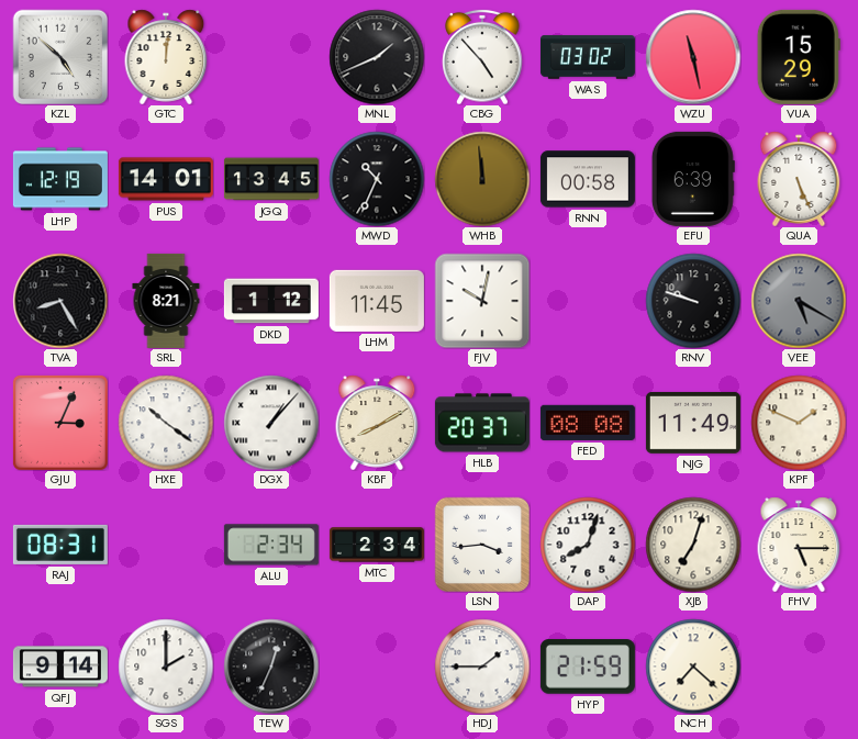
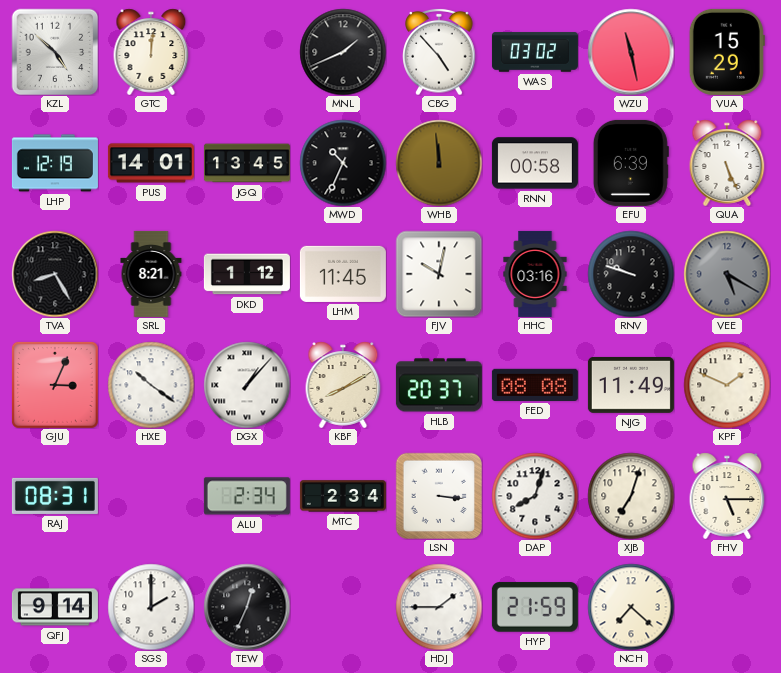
HHC: none -> 03:16
LSN: 3:44 -> 3:16
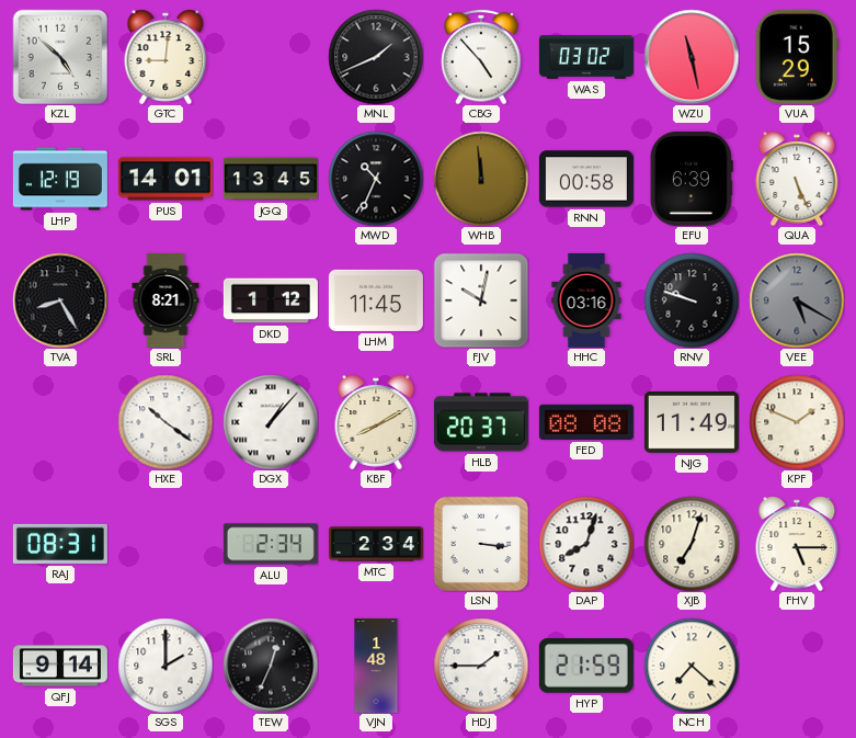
GTC: 12:01 -> 9:01
GJU: 3:04 -> none
VJN: none -> 1:48
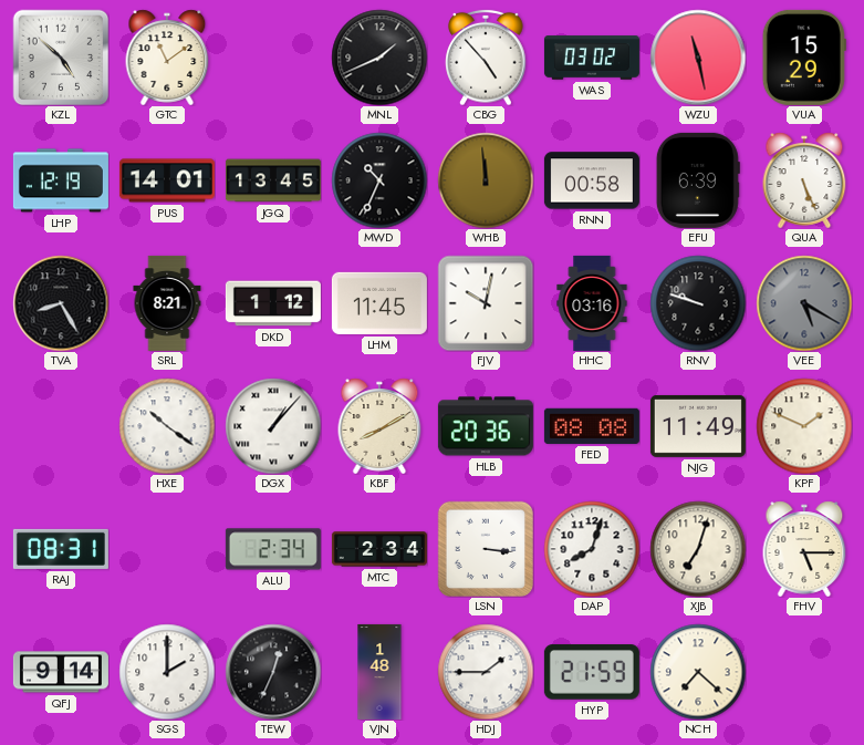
GTC: 9:01 -> 11:09
HLB: 20:37 -> 20:36
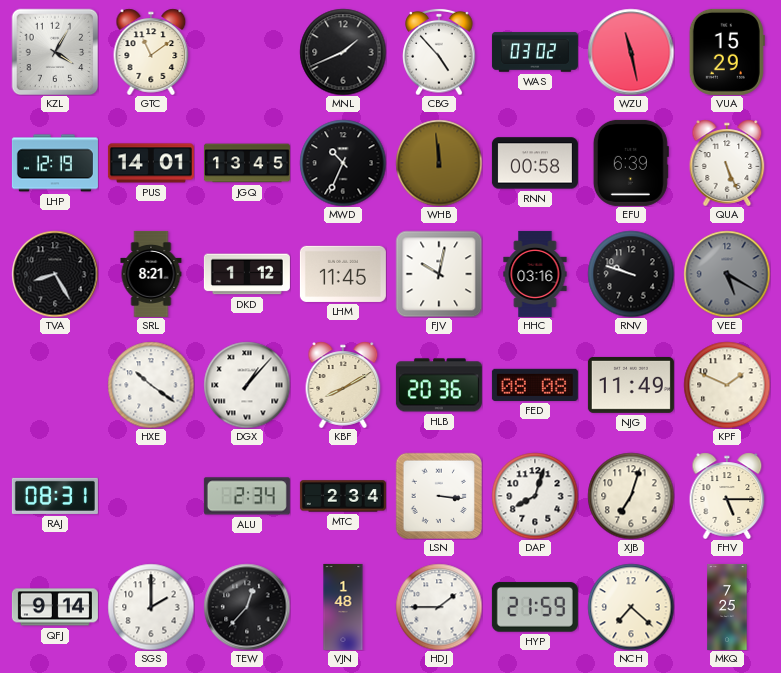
KZL: 4:52 -> 4:05
TEW: 12:34 -> 12:37
MKQ: none -> 7:25
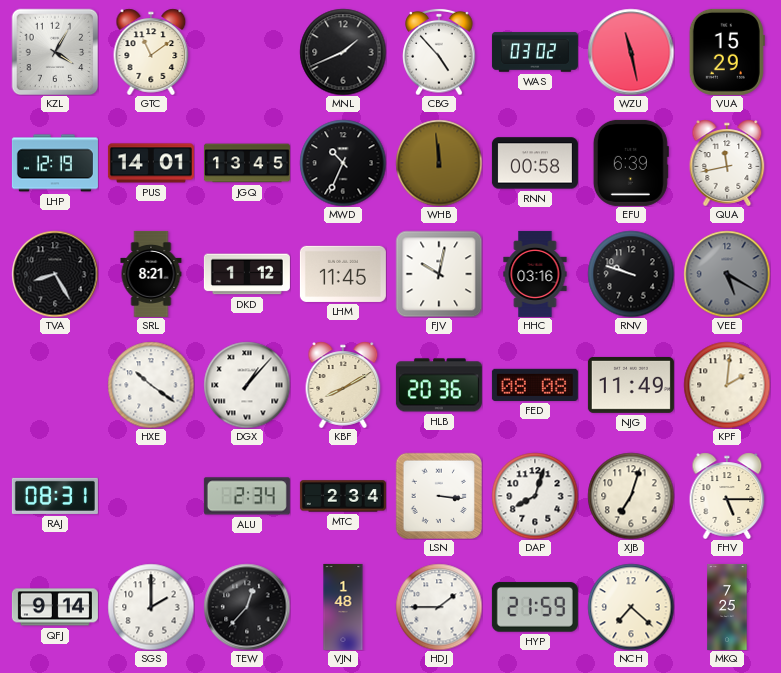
QUA: 5:26 -> 11:43
KPF: 1:49 -> 2:01
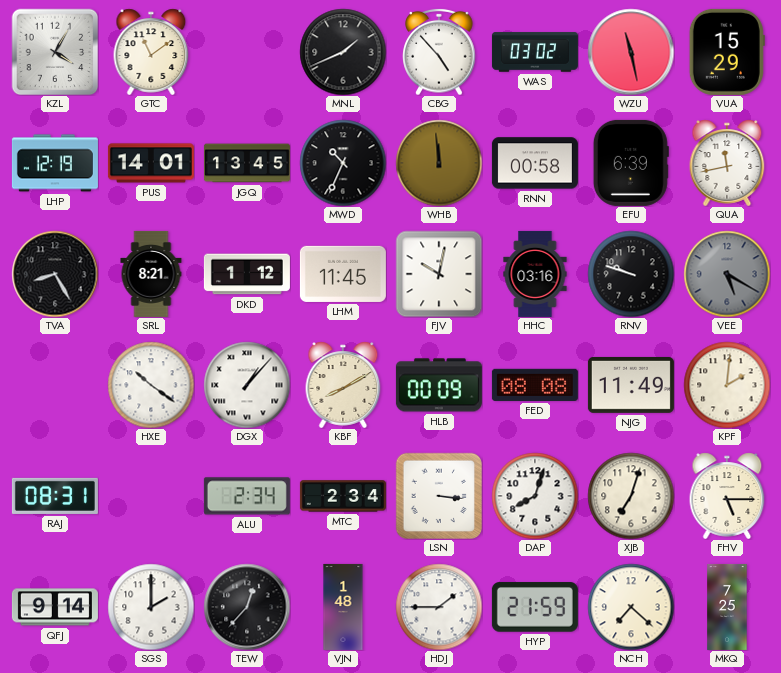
HLB: 20:36 -> 00:09
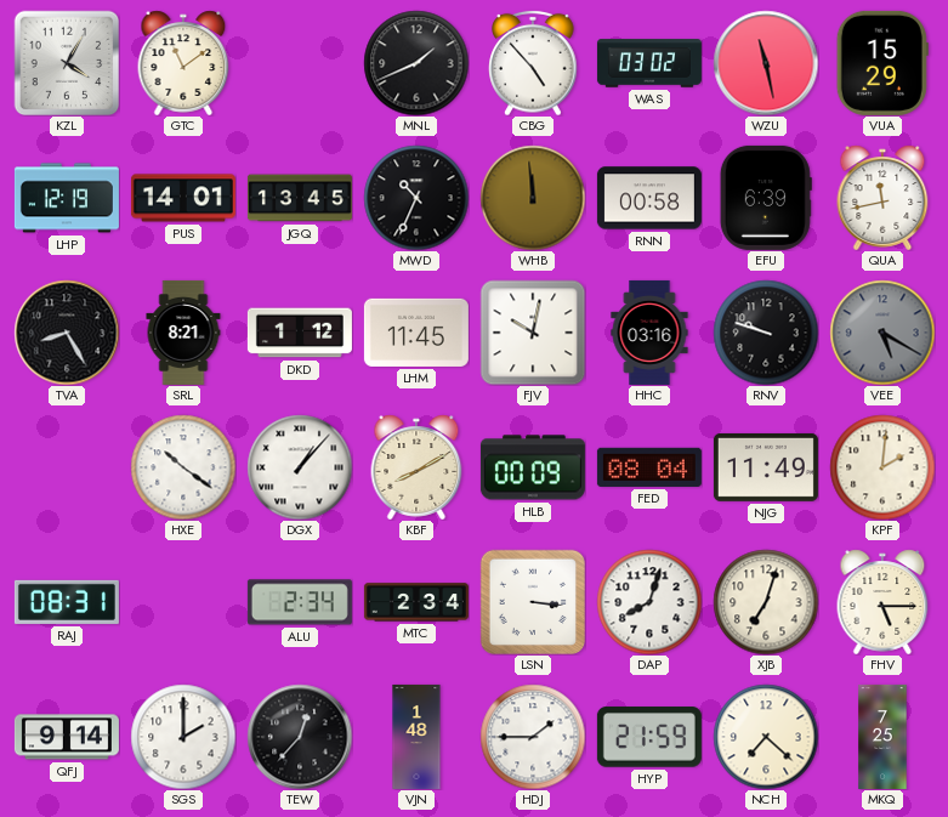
FED: 08:08 -> 08:04
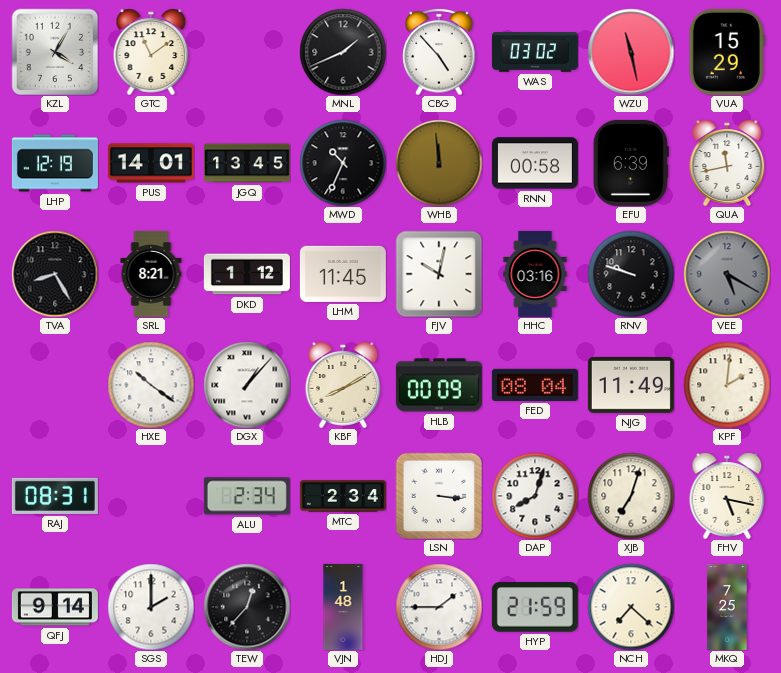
FHV: 5:15 -> 5:17
